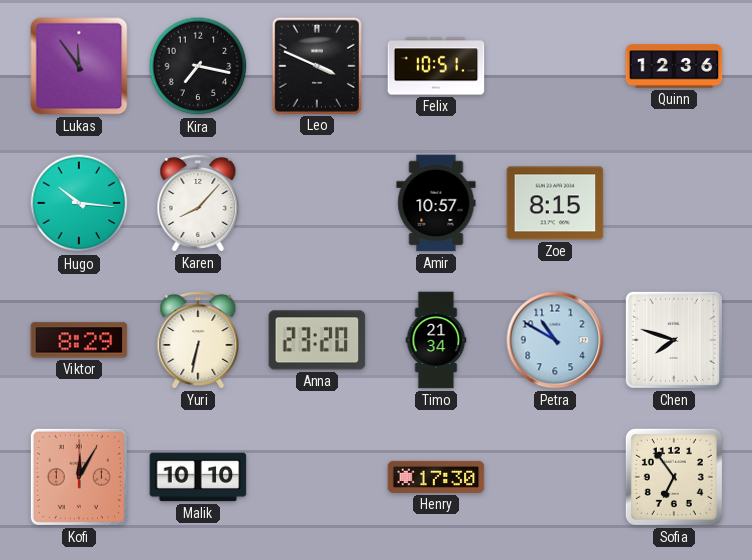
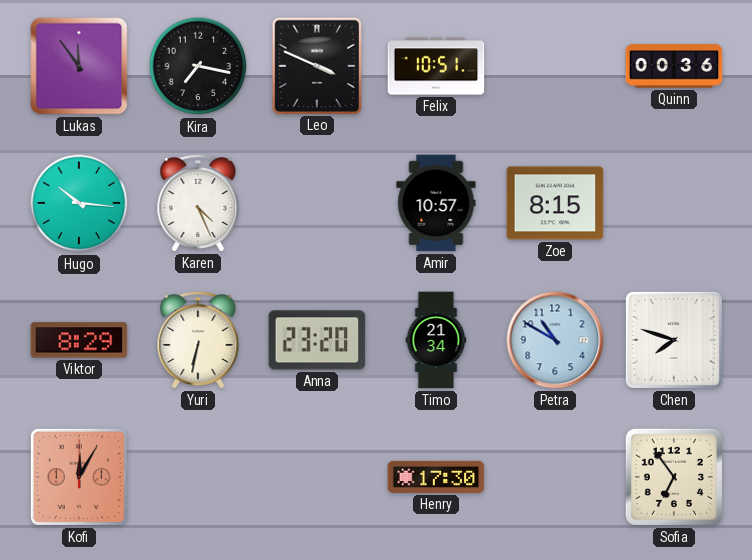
Quinn: 12:36 -> 00:36
Karen: 8:07 -> 4:26
Malik: 10:10 -> none
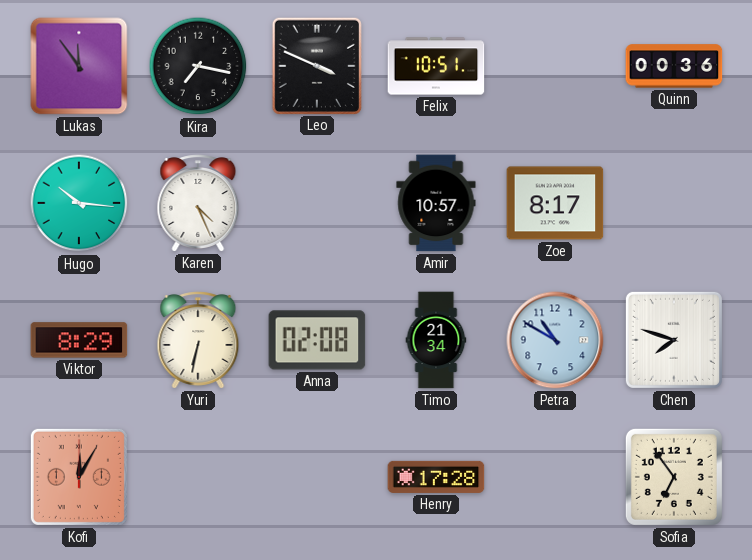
Zoe: 8:15 -> 8:17
Anna: 23:20 -> 02:08
Henry: 17:30 -> 17:28
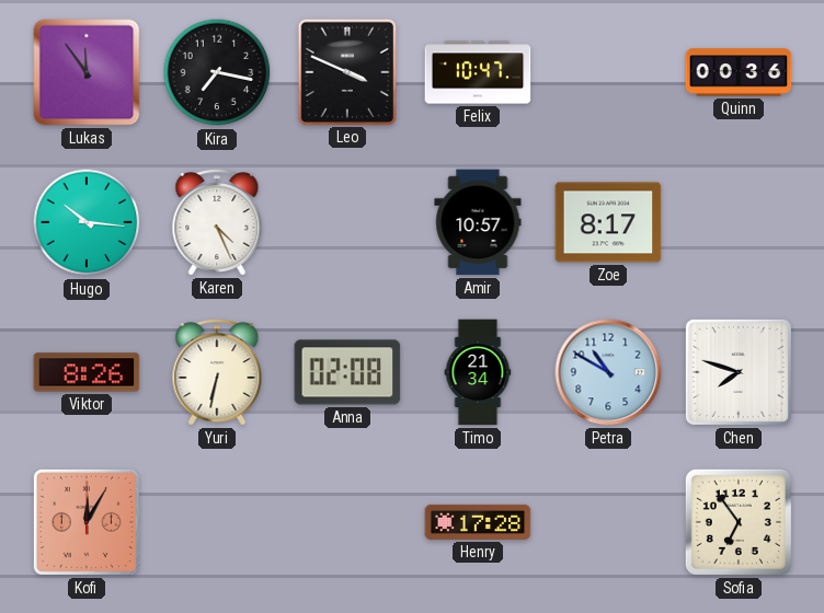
Felix: 10:51 -> 10:47
Viktor: 8:29 -> 8:26
